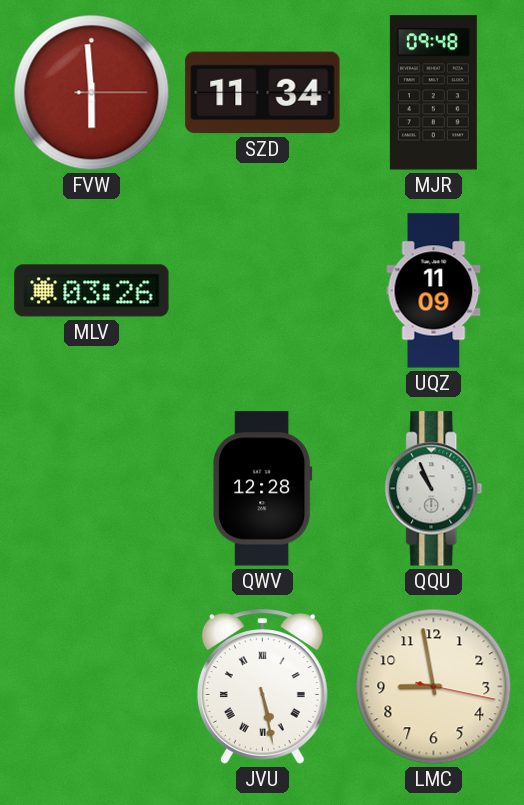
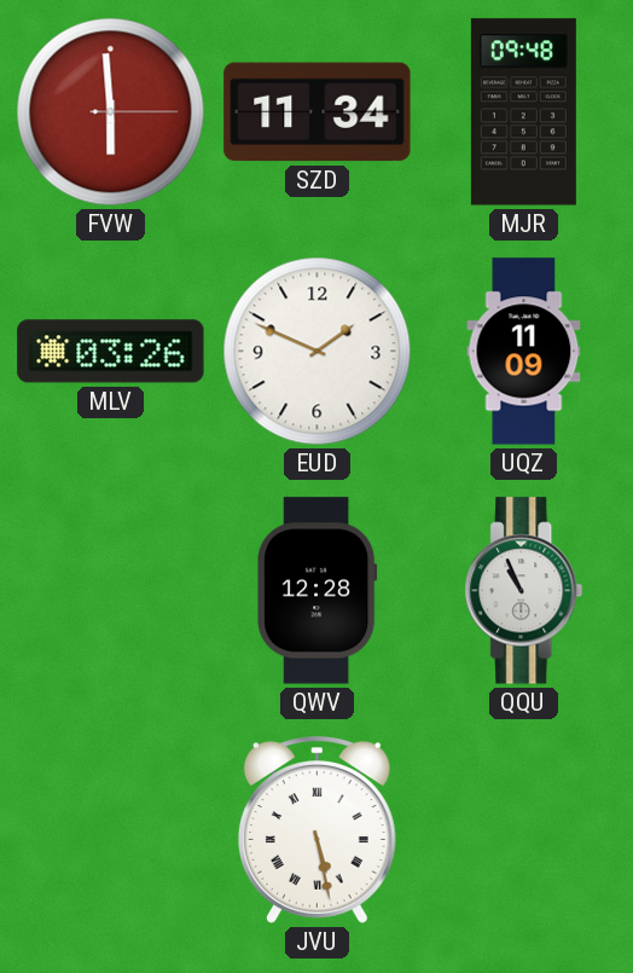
EUD: none -> 1:49
LMC: 8:58 -> none
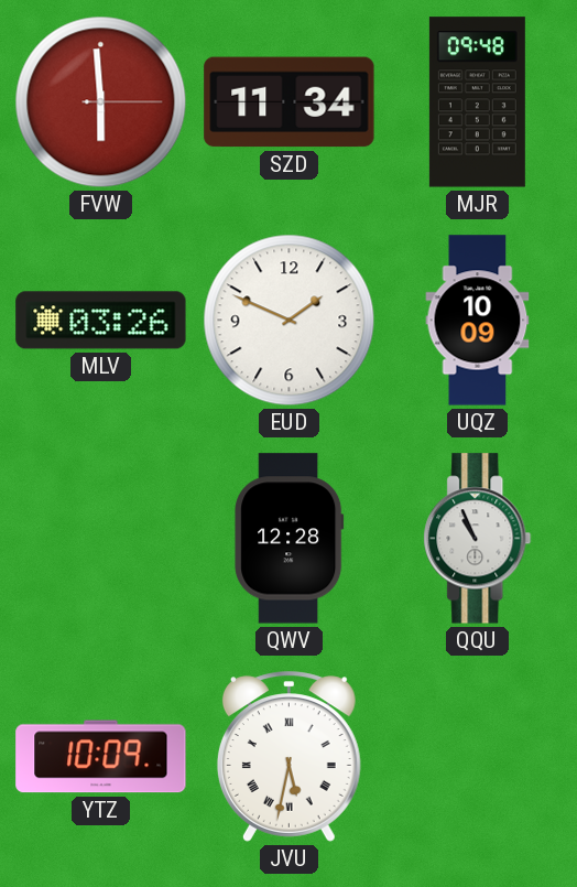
UQZ: 11:09 -> 10:09
YTZ: none -> 10:09
JVU: 5:28 -> 5:32
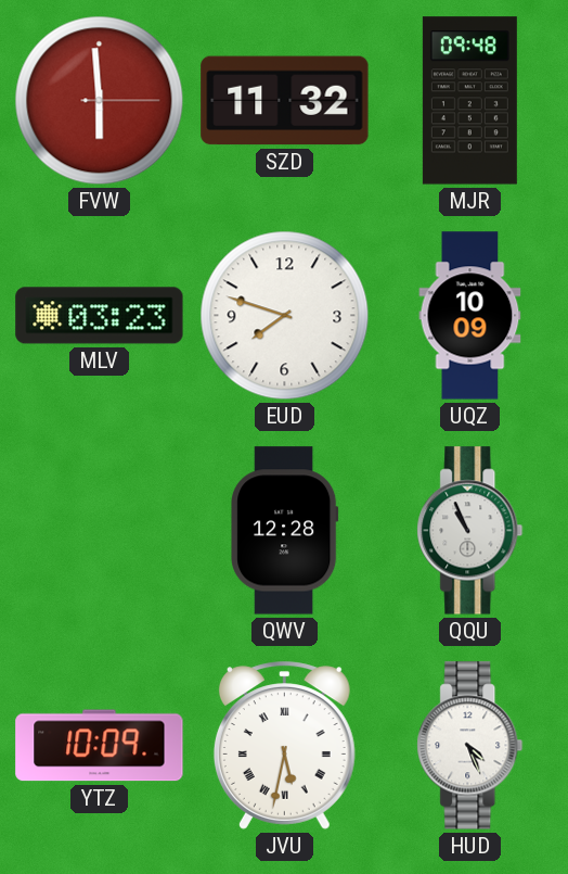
SZD: 11:34 -> 11:32
MLV: 03:26 -> 03:23
EUD: 1:49 -> 7:48
HUD: none -> 4:26
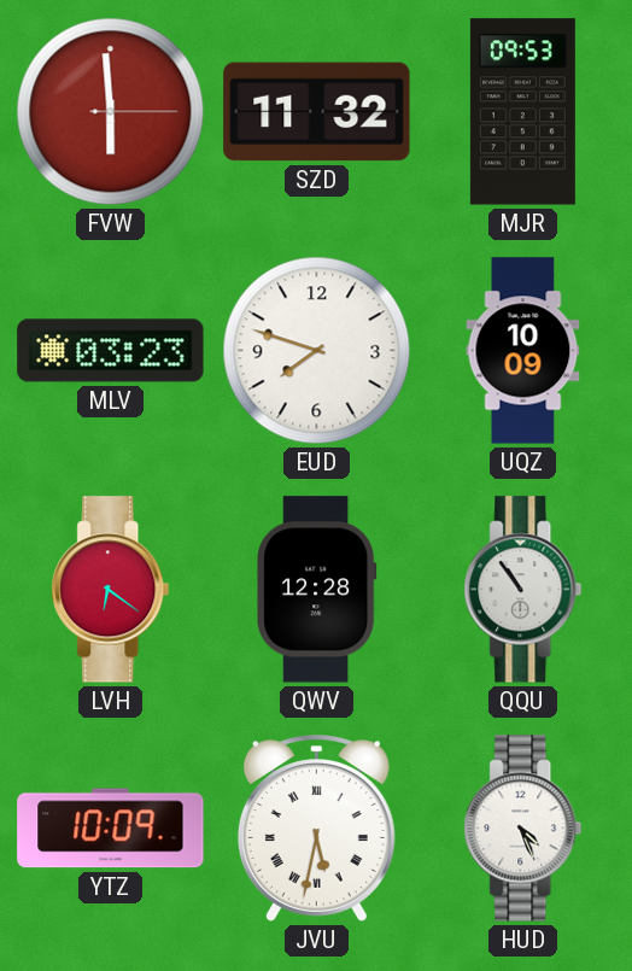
MJR: 09:48 -> 09:53
LVH: none -> 6:21
QQU: 10:56 -> 10:54
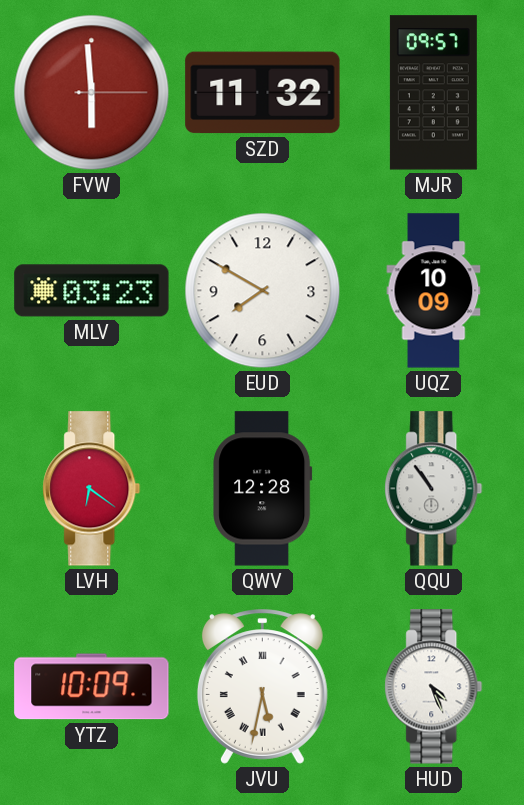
MJR: 09:53 -> 09:57
EUD: 7:48 -> 7:50
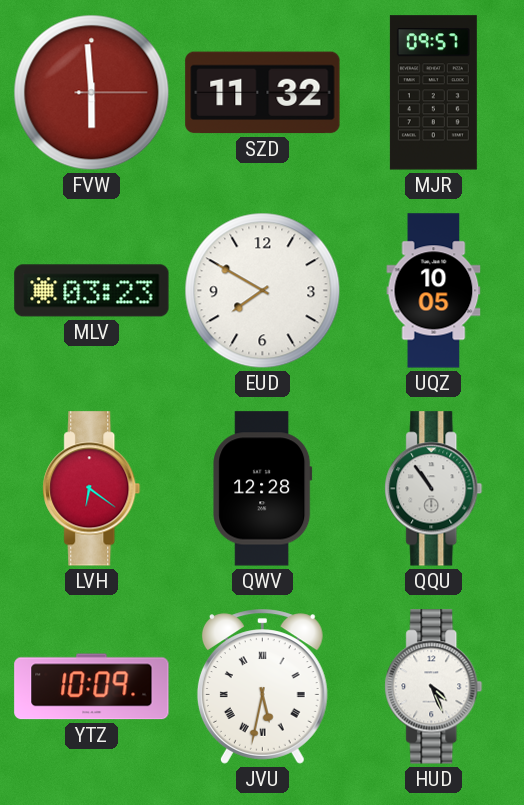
UQZ: 10:09 -> 10:05
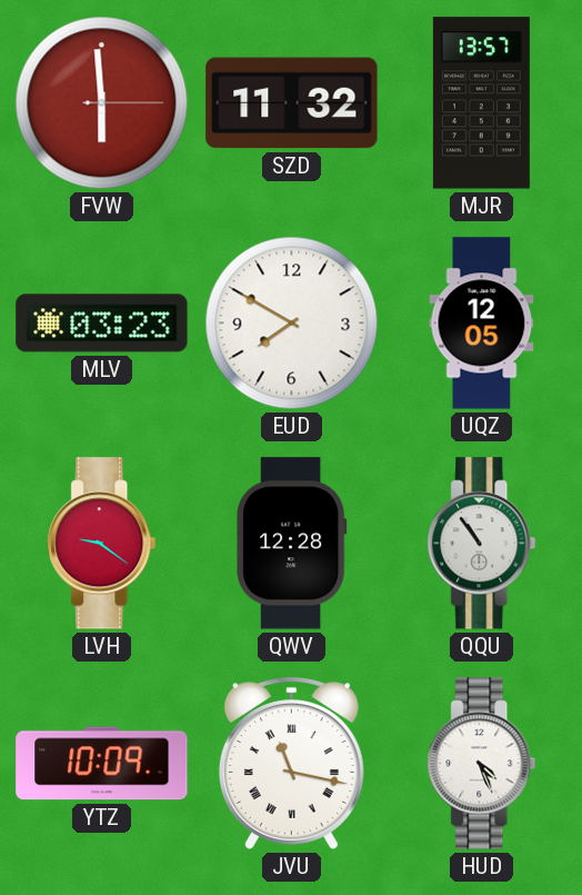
MJR: 09:57 -> 13:57
UQZ: 10:05 -> 12:05
LVH: 6:21 -> 9:21
JVU: 5:32 -> 11:17
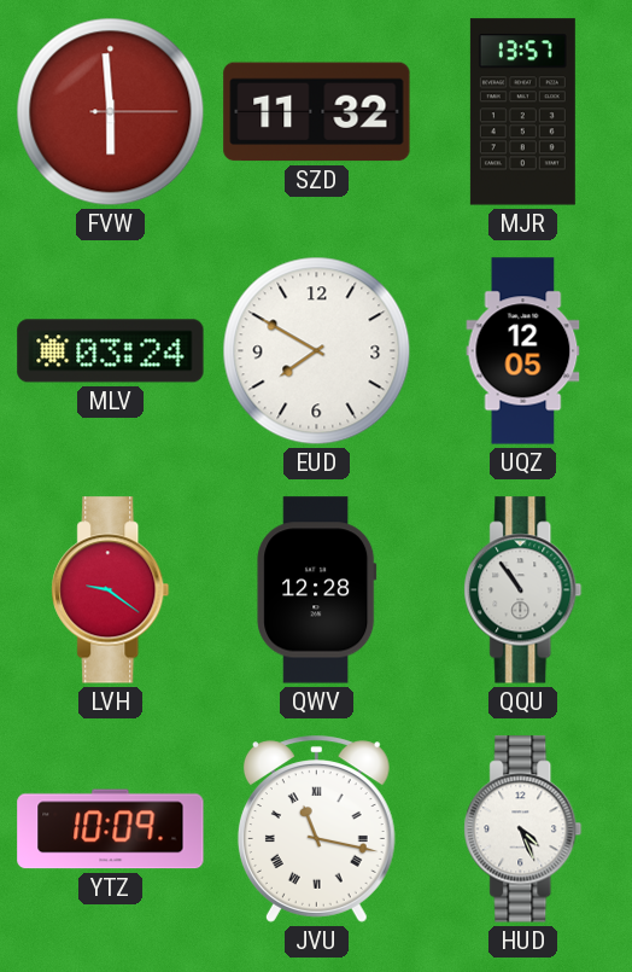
MLV: 03:23 -> 03:24
